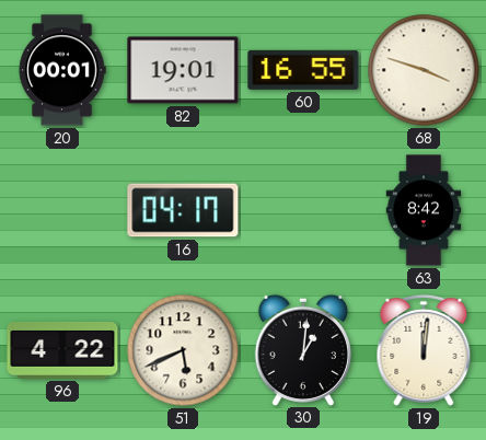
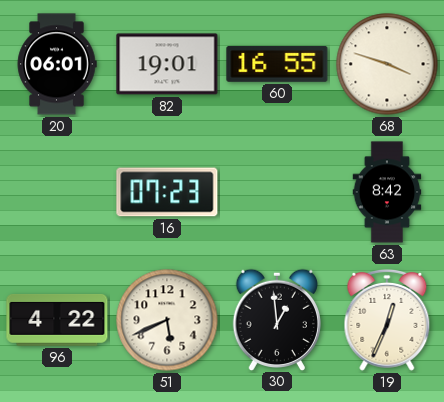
20: 00:01 -> 06:01
16: 04:17 -> 07:23
30: 1:01 -> 12:59
19: 12:01 -> 12:34
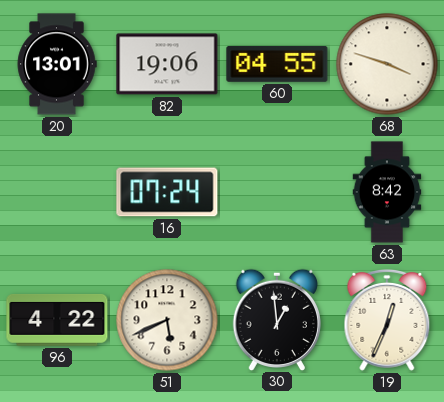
20: 06:01 -> 13:01
82: 19:01 -> 19:06
60: 16:55 -> 04:55
16: 07:23 -> 07:24
